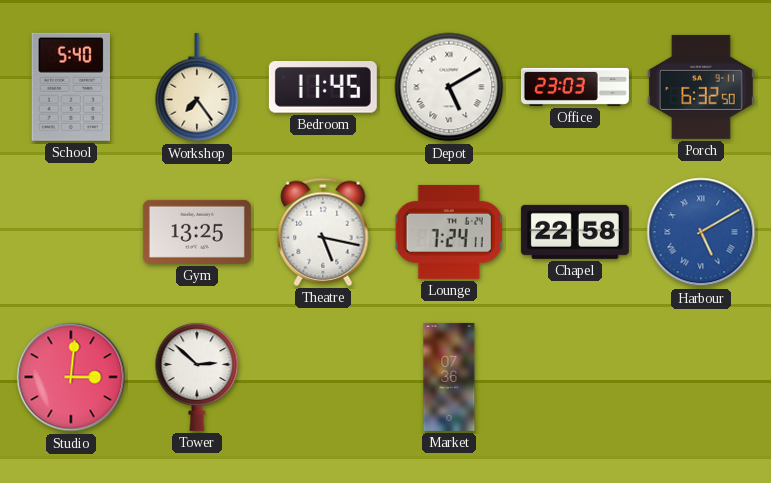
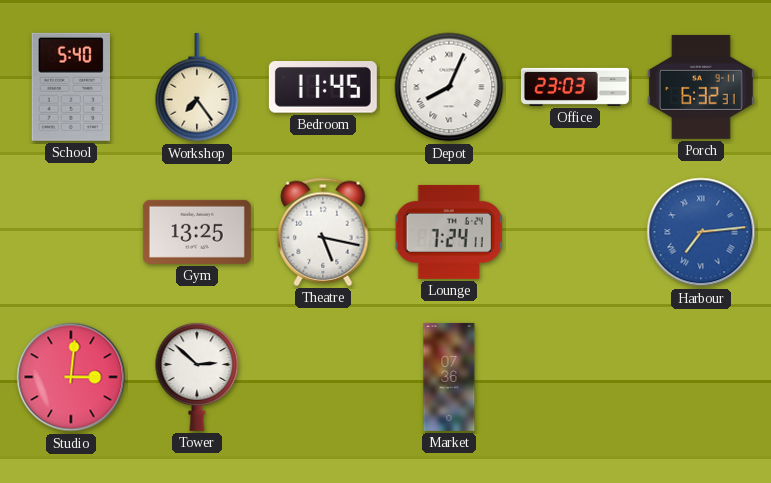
Depot: 5:10 -> 8:04
Porch: 6:32:50 -> 6:32:31
Chapel: 22:58 -> none
Harbour: 5:10 -> 7:14
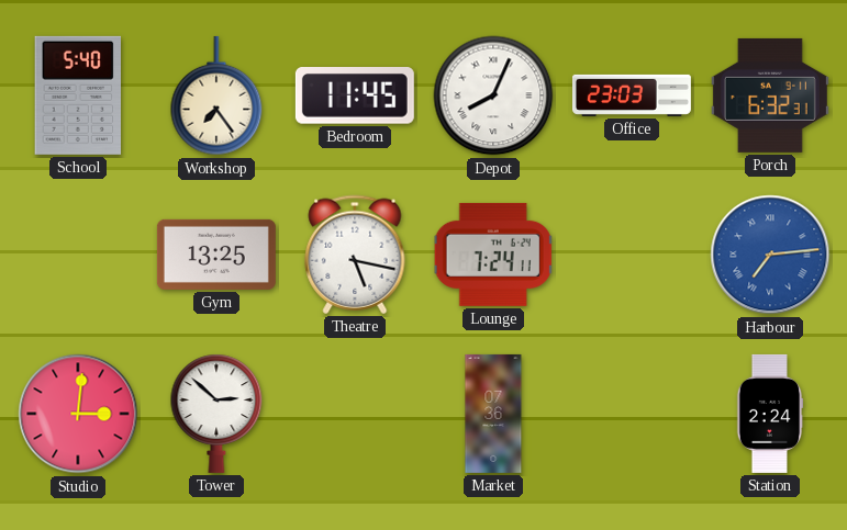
Station: none -> 2:24
